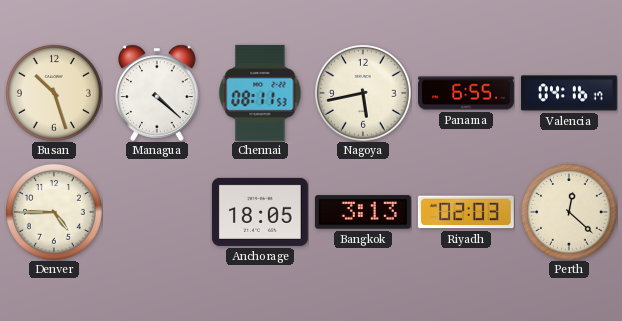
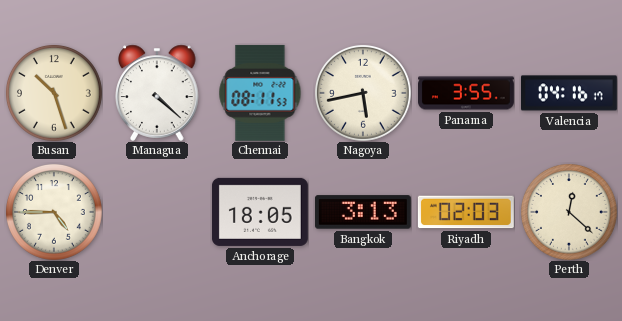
Panama: 6:55 -> 3:55
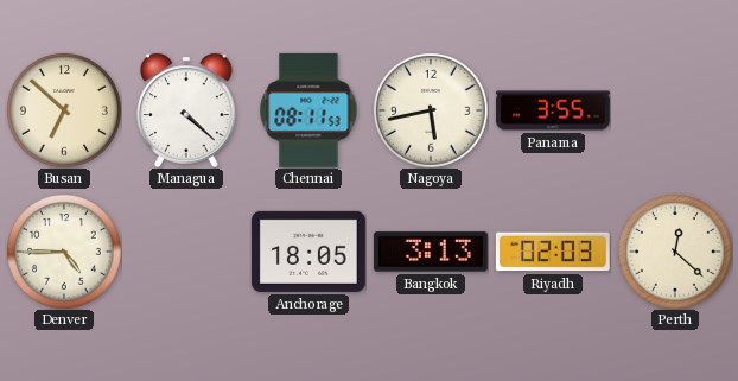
Busan: 10:27 -> 6:52
Valencia: 04:16 -> none
